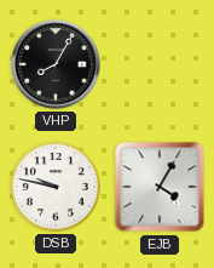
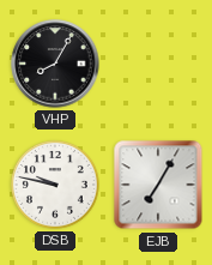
EJB: 4:05 -> 7:05
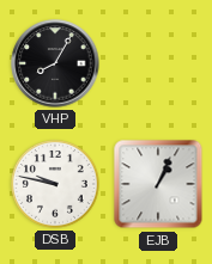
EJB: 7:05 -> 1:04
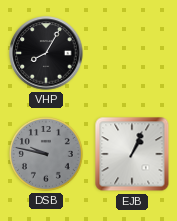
DSB dial: white -> grey
